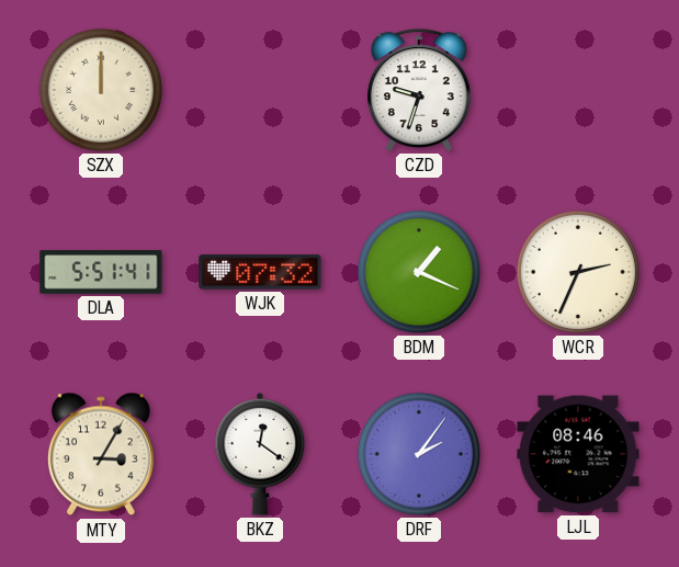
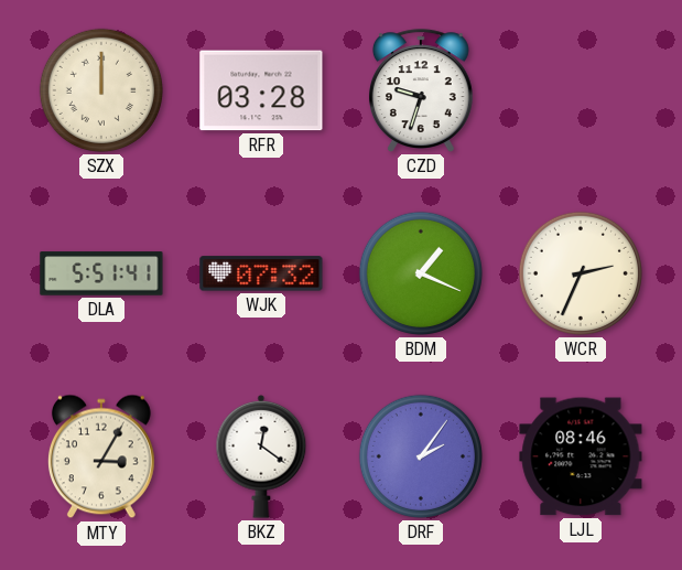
RFR: none -> 03:28
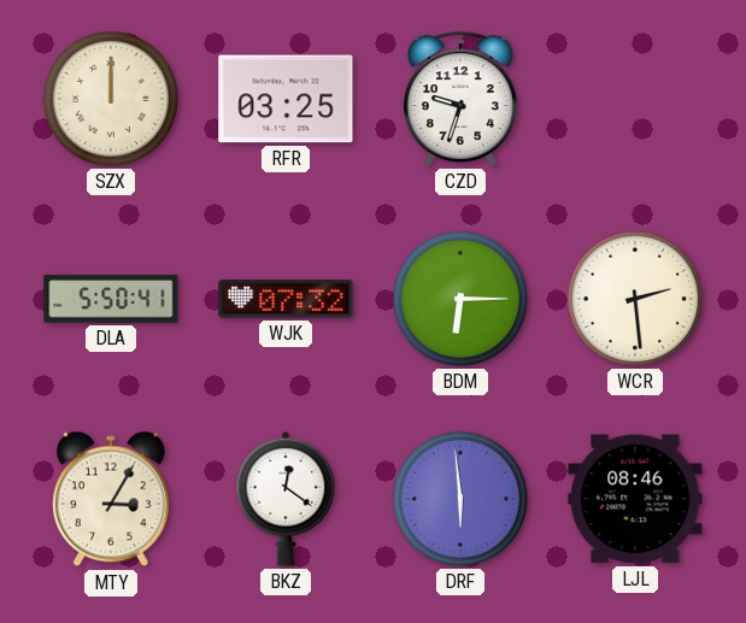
RFR: 03:28 -> 03:25
DLA: 5:51 -> 5:50
BDM: 1:19 -> 6:15
WCR: 2:34 -> 2:29
DRF: 2:06 -> 5:59
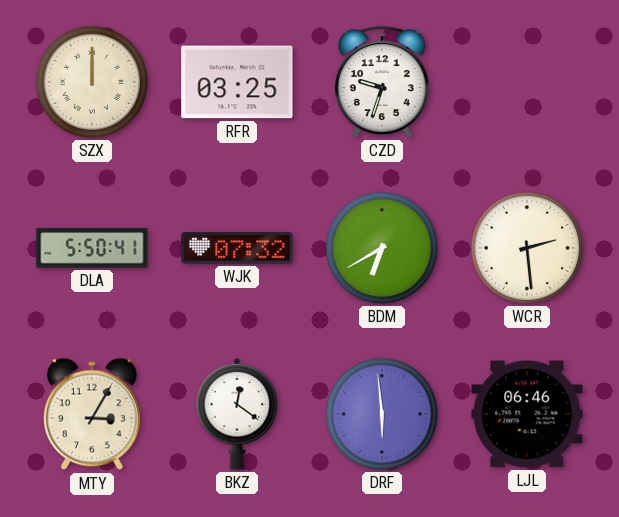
BDM: 6:15 -> 6:40
LJL: 08:46 -> 06:46
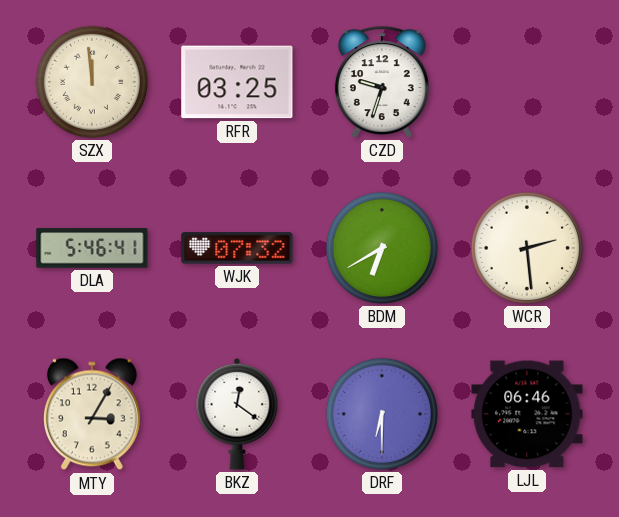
SZX: 12:00 -> 11:59
DLA: 5:50 -> 5:46
DRF: 5:59 -> 6:30
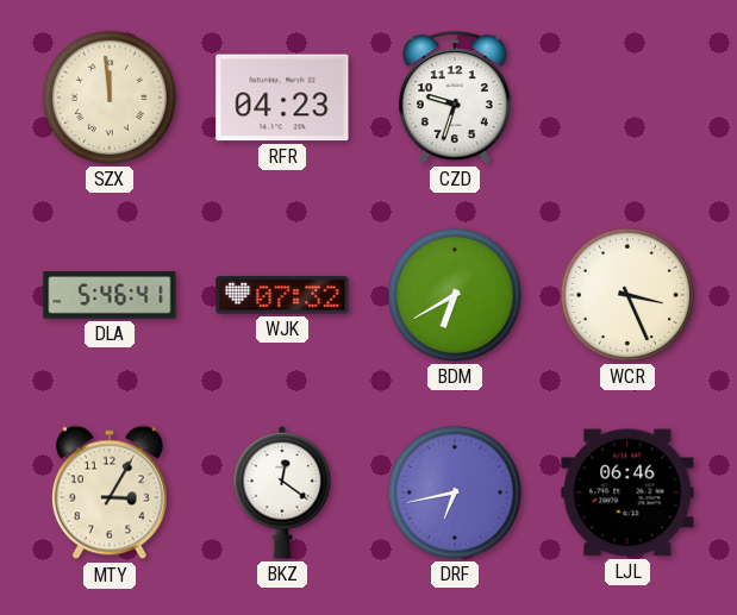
RFR: 03:25 -> 04:23
WCR: 2:29 -> 3:26
DRF: 6:30 -> 6:43
